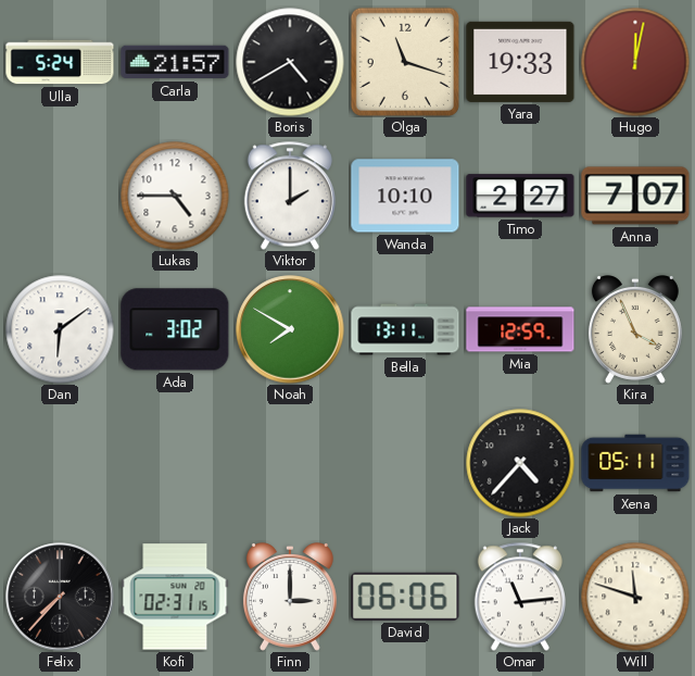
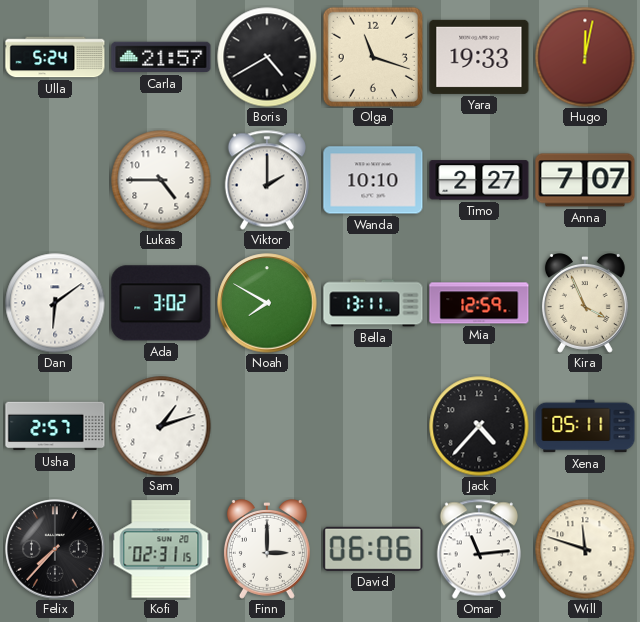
Usha: none -> 2:57
Sam: none -> 1:12
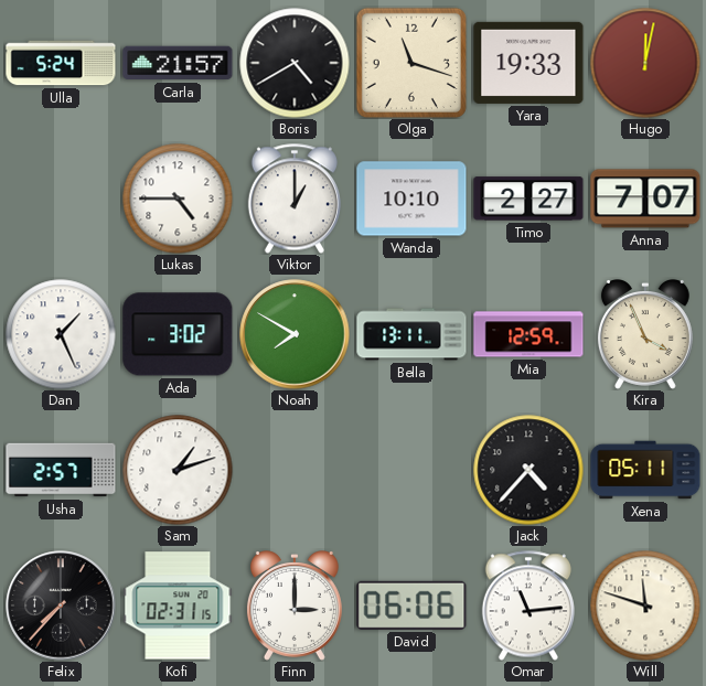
Viktor: 2:00 -> 1:00
Dan: 6:09 -> 1:26
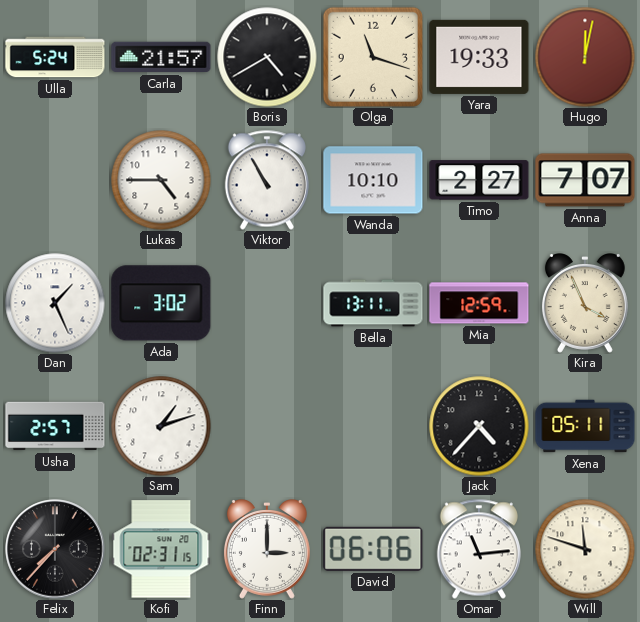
Viktor: 1:00 -> 10:55
Noah: 7:50 -> none
